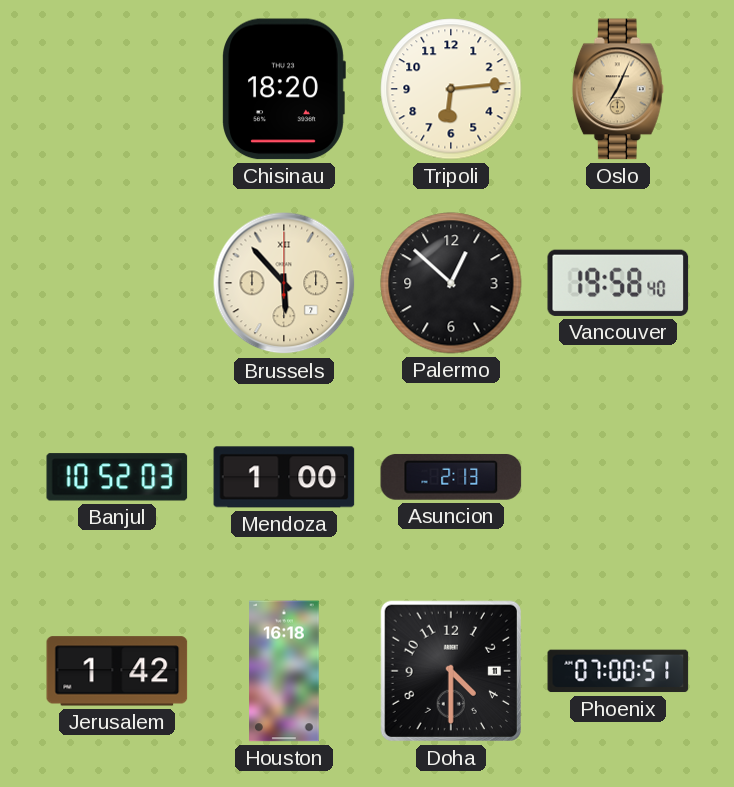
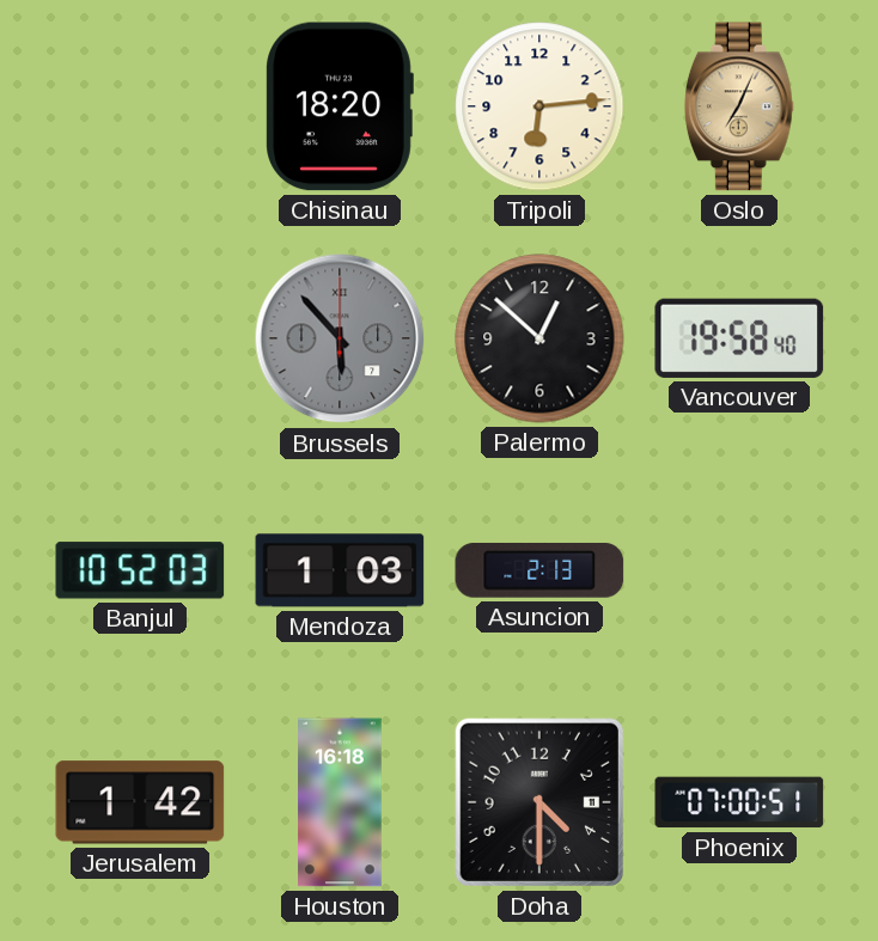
Brussels dial: cream -> grey
Mendoza: 1:00 -> 1:03
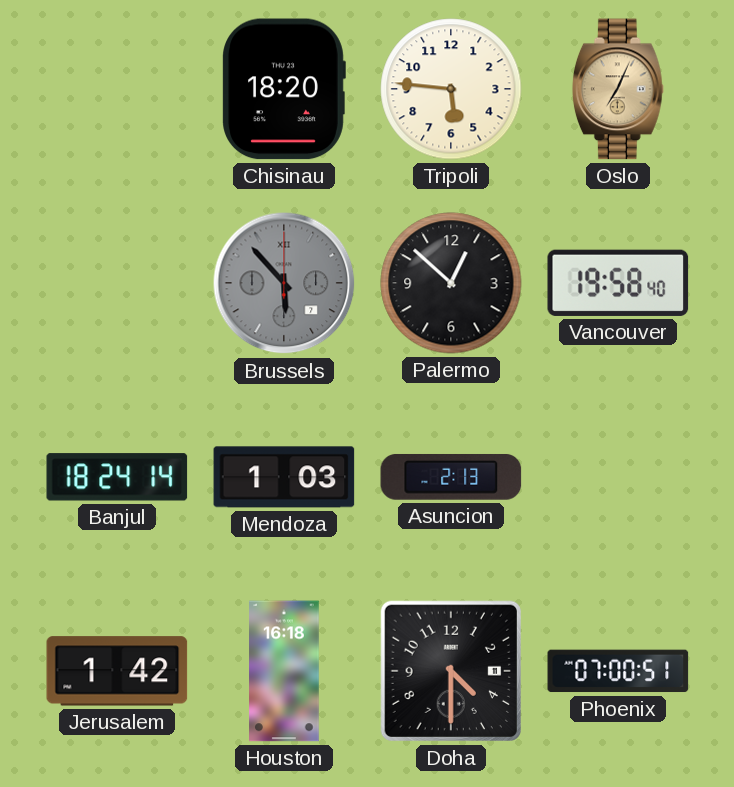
Tripoli: 6:14 -> 5:46
Banjul: 10:52 -> 18:24
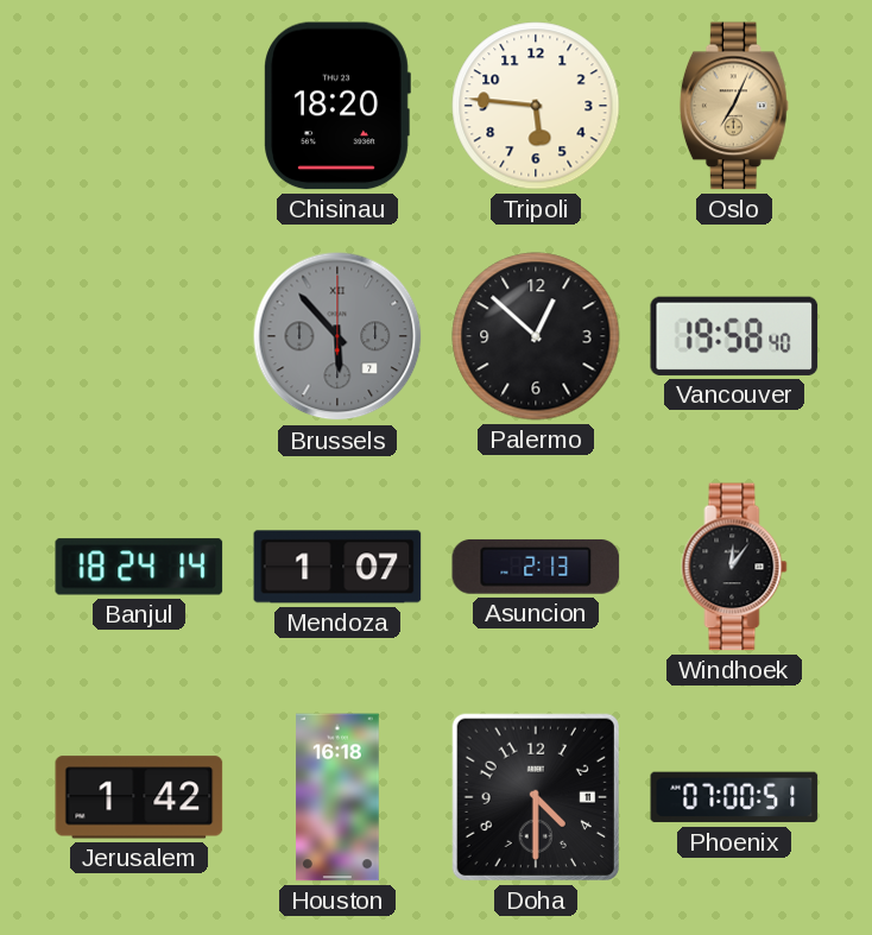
Mendoza: 1:03 -> 1:07
Windhoek: none -> 12:06
